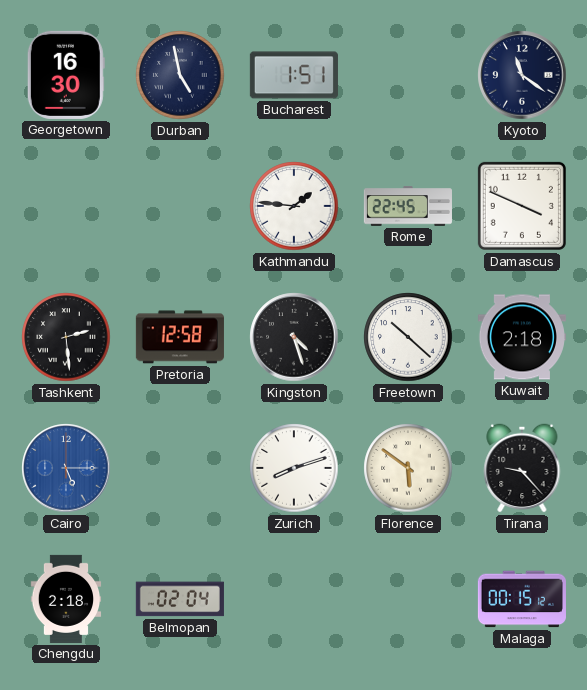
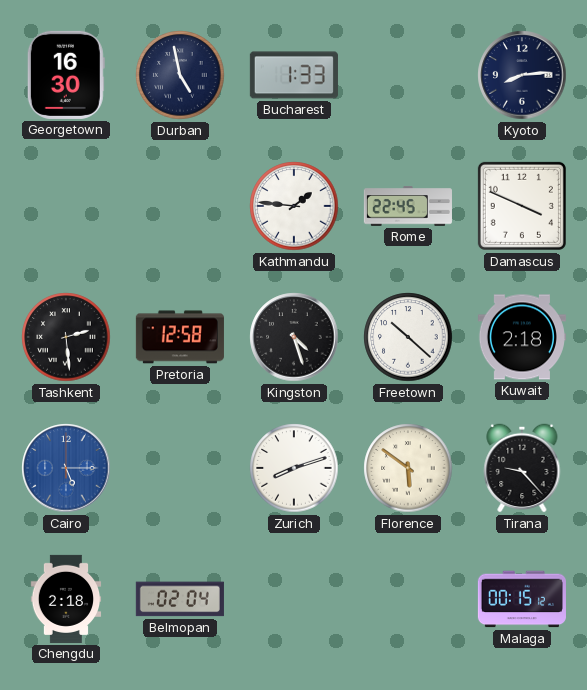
Bucharest: 1:51 -> 1:33
Kyoto: 11:21 -> 8:14
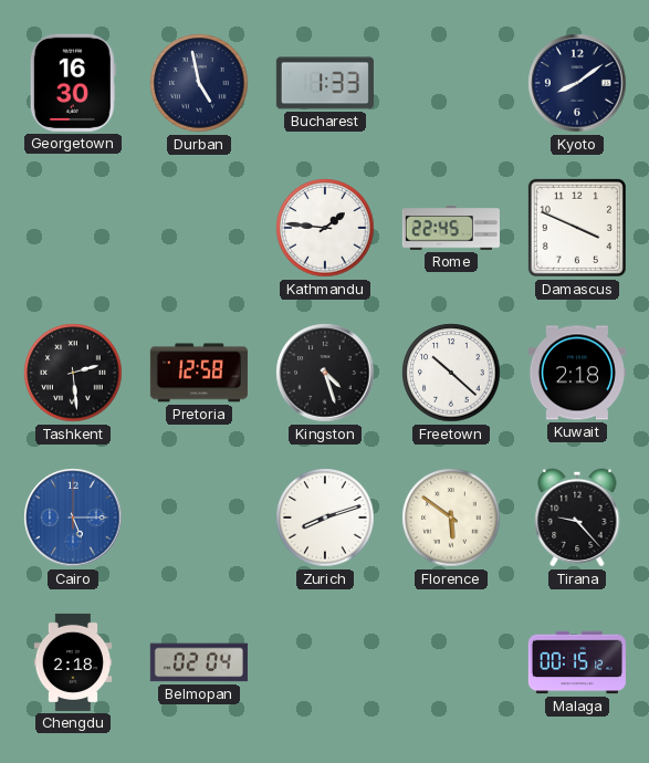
Kyoto: 8:14 -> 8:09
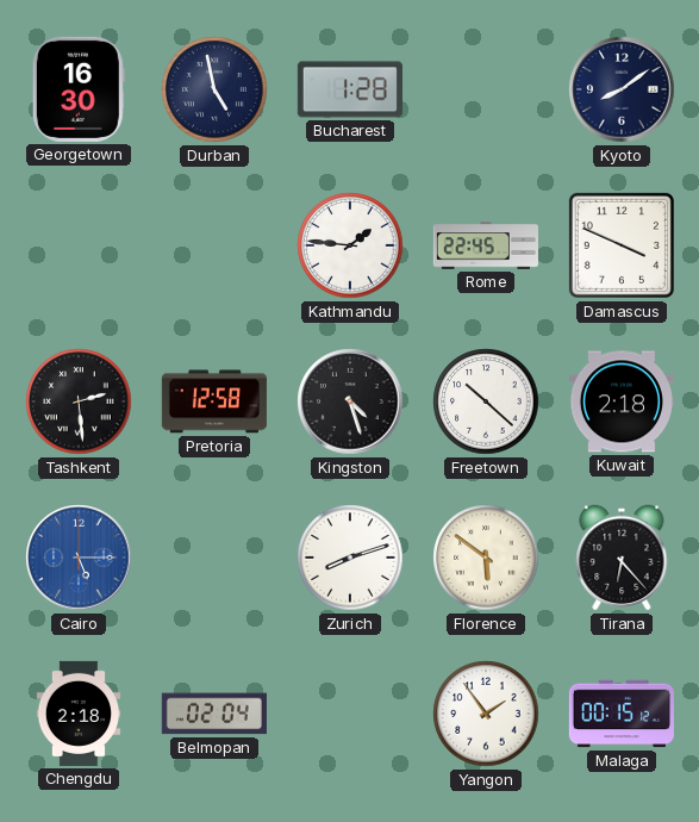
Bucharest: 1:33 -> 1:28
Tirana: 9:23 -> 6:23
Yangon: none -> 1:54
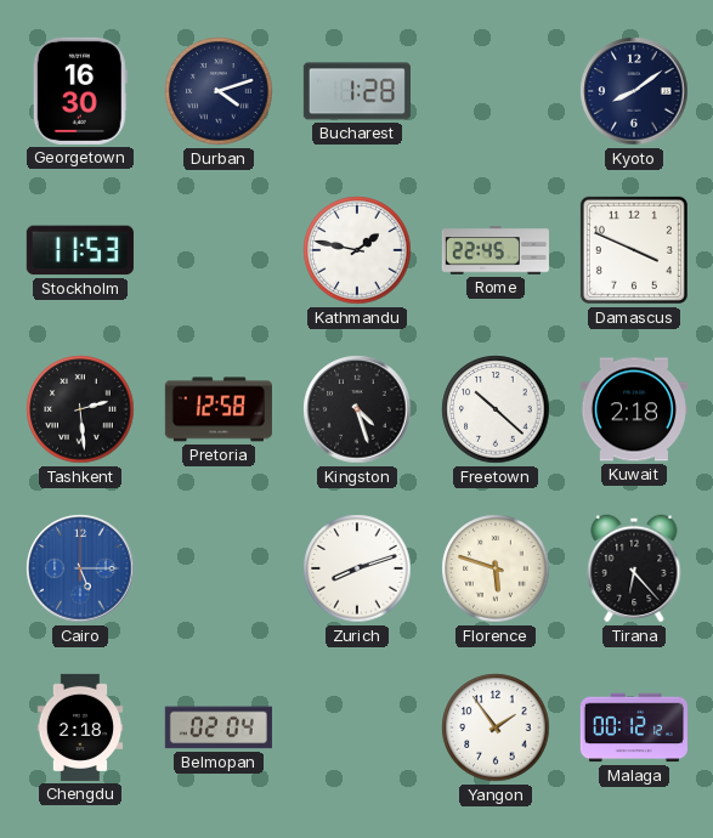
Durban: 4:58 -> 4:12
Stockholm: none -> 11:53
Kathmandu: 1:46 -> 1:47
Florence: 5:51 -> 5:48
Malaga: 00:15 -> 00:12
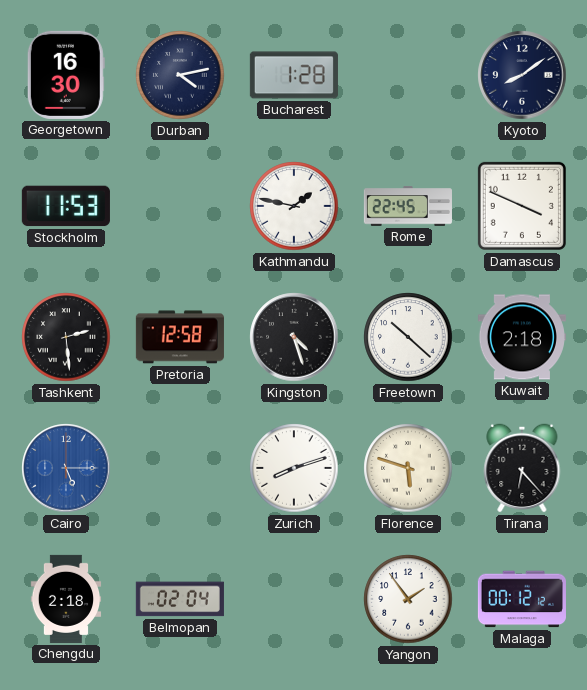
Durban: 4:12 -> 4:13
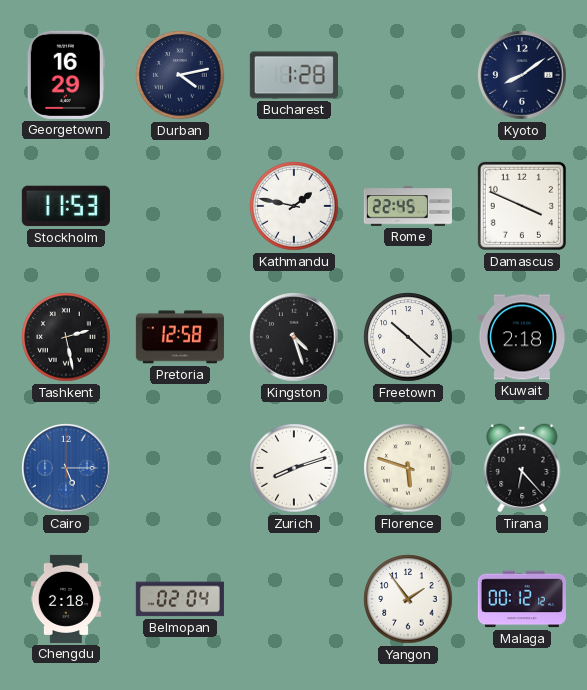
Georgetown: 16:30 -> 16:29
Tashkent: 2:29 -> 2:28
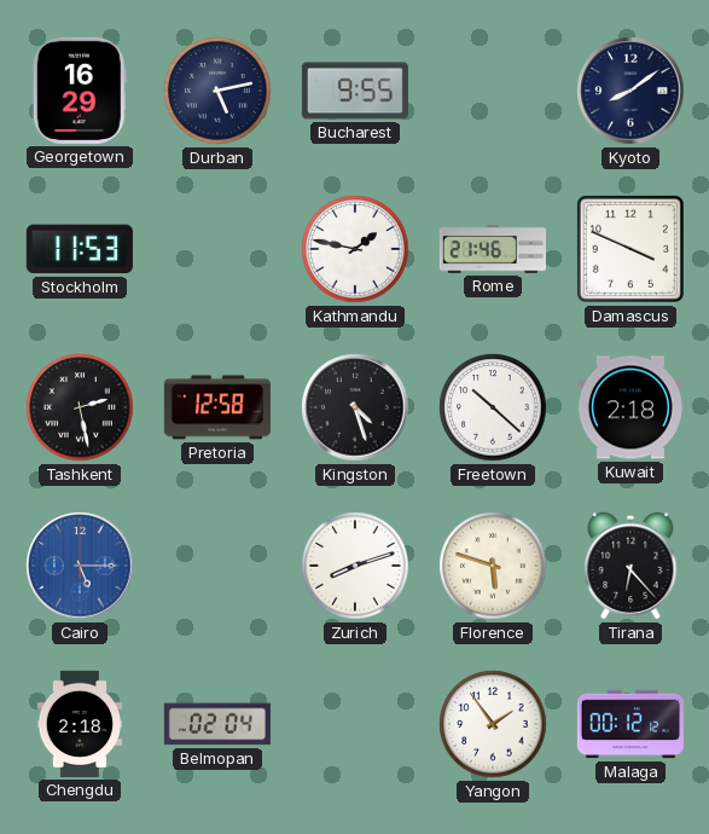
Durban: 4:13 -> 5:13
Bucharest: 1:28 -> 9:55
Rome: 22:45 -> 21:46
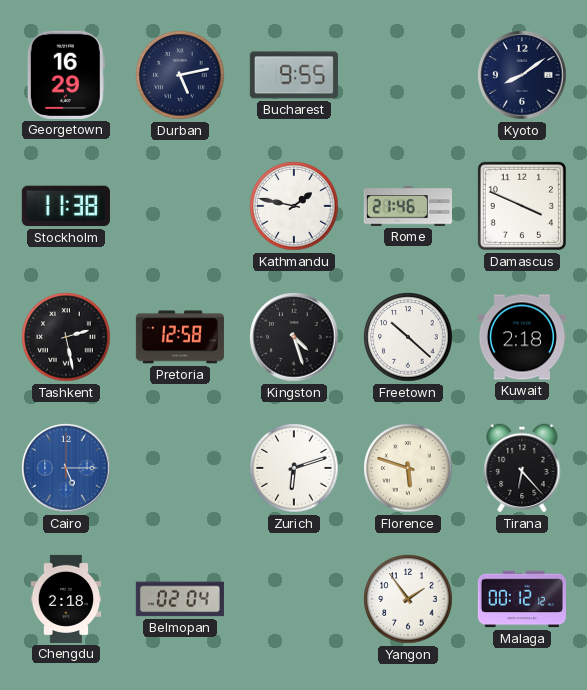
Stockholm: 11:53 -> 11:38
Zurich: 8:12 -> 6:12
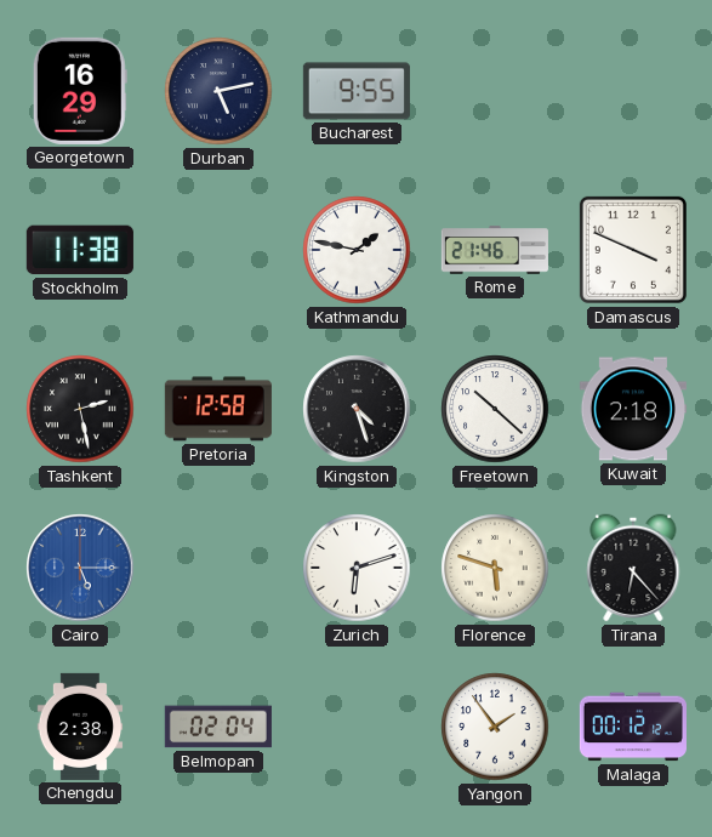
Kyoto: 8:09 -> none
Chengdu: 2:18 -> 2:38
